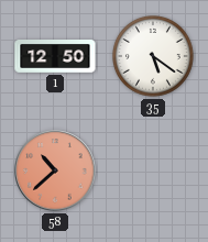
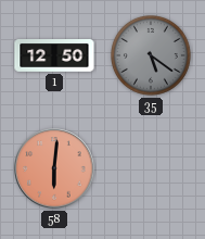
35 dial: white -> grey
58: 10:38 -> 6:01
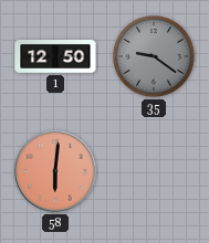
35: 5:21 -> 9:21
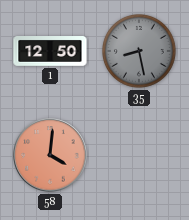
35: 9:21 -> 8:28
58: 6:01 -> 4:01
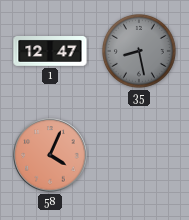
1: 12:50 -> 12:47
58: 4:01 -> 4:04
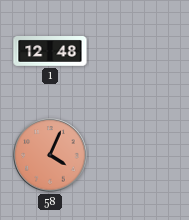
1: 12:47 -> 12:48
35: 8:28 -> none
